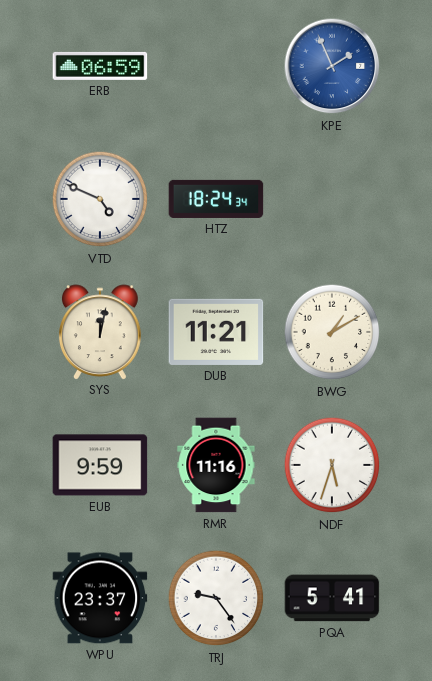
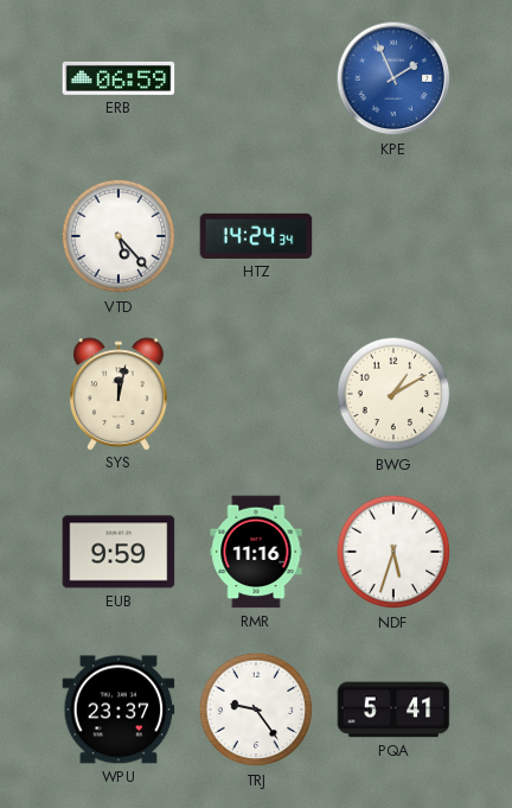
VTD: 4:49 -> 5:23
HTZ: 18:24 -> 14:24
DUB: 11:21 -> none
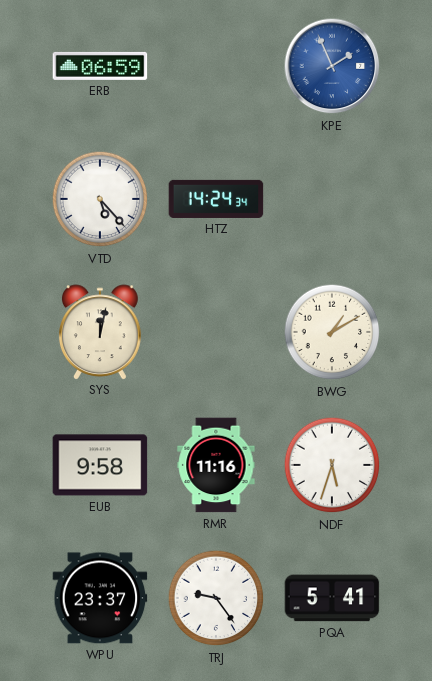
EUB: 9:59 -> 9:58
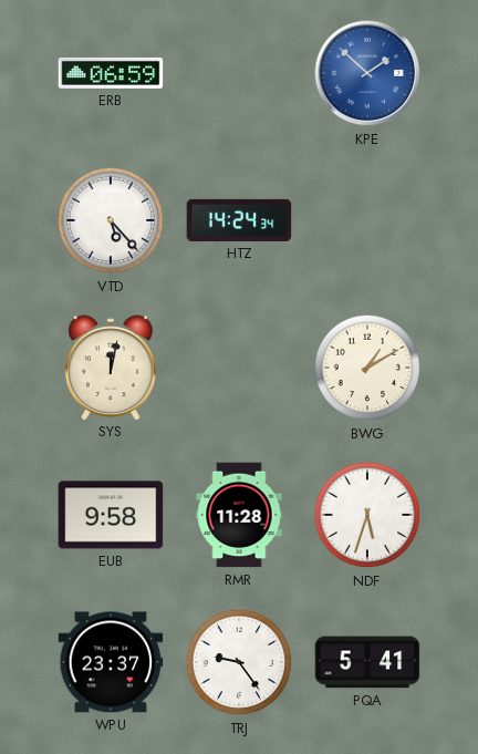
KPE: 1:56 -> 1:52
RMR: 11:16 -> 11:28
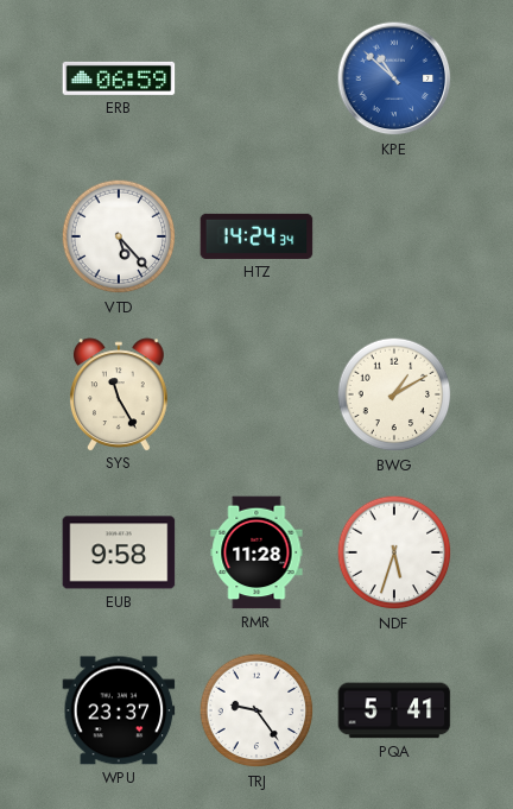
KPE: 1:52 -> 10:52
SYS: 12:02 -> 11:25
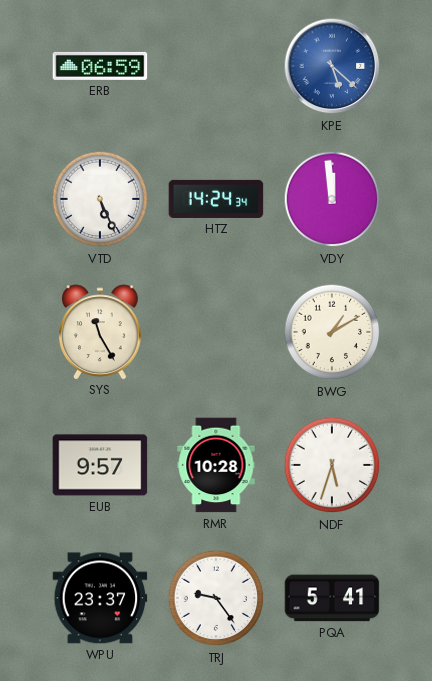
KPE: 10:52 -> 5:22
VTD: 5:23 -> 5:26
VDY: none -> 11:59
EUB: 9:58 -> 9:57
RMR: 11:28 -> 10:28
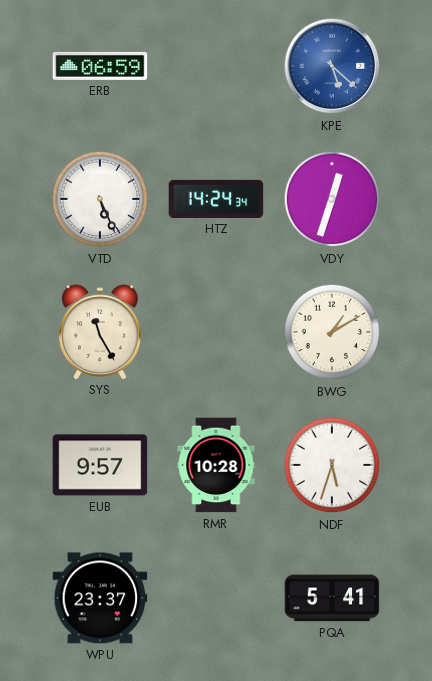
VDY: 11:59 -> 12:33
TRJ: 9:24 -> none
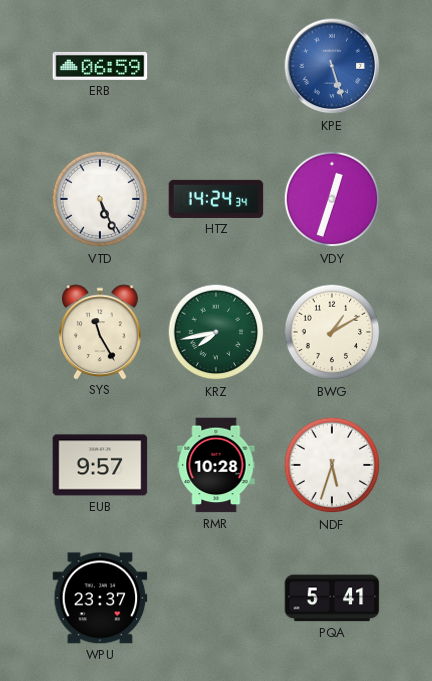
KPE: 5:22 -> 5:27
KRZ: none -> 7:43
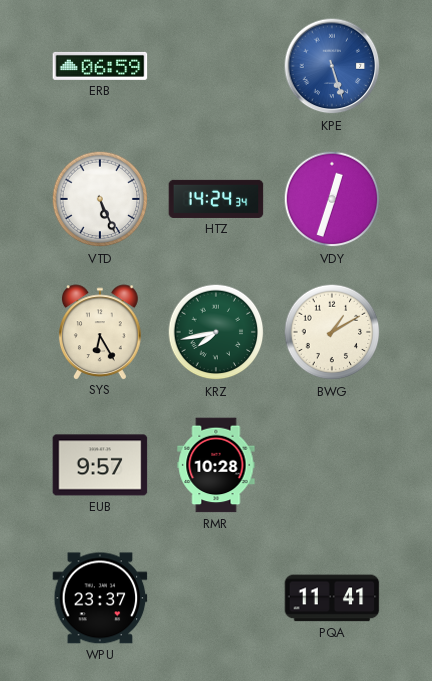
SYS: 11:25 -> 6:25
NDF: 5:33 -> none
PQA: 5:41 -> 11:41
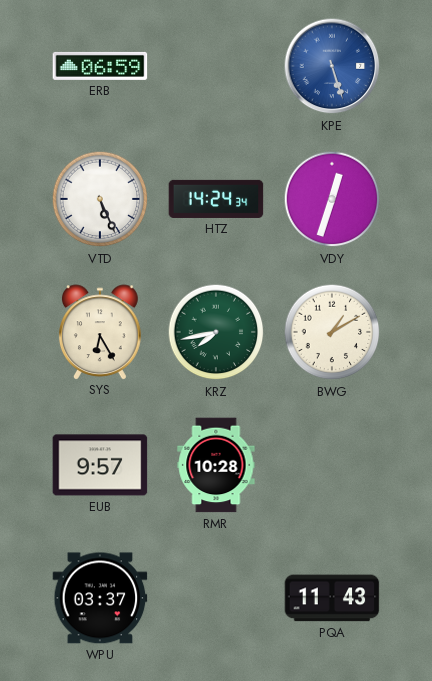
WPU: 23:37 -> 03:37
PQA: 11:41 -> 11:43
